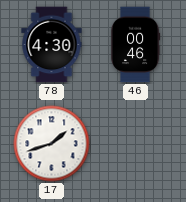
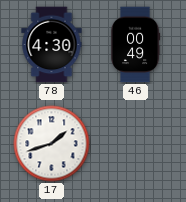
46: 00:46 -> 00:49
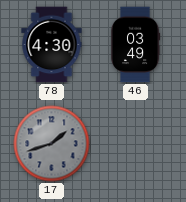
46: 00:49 -> 03:49
17 dial: white -> grey
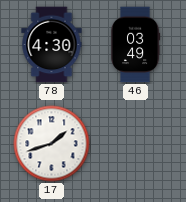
17 dial: grey -> white
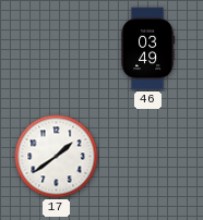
78: 4:30 -> none
17: 1:42 -> 1:39
